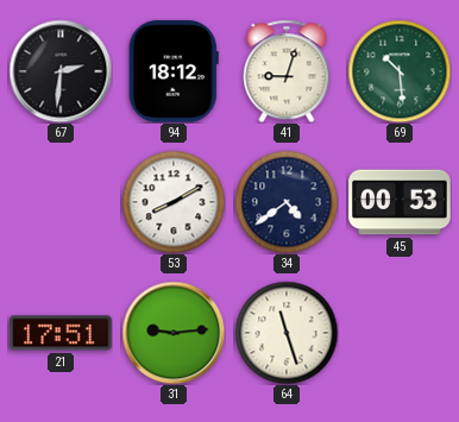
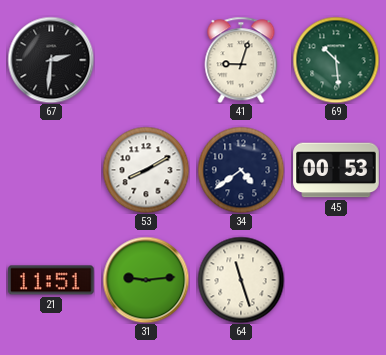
94: 18:12 -> none
21: 17:51 -> 11:51
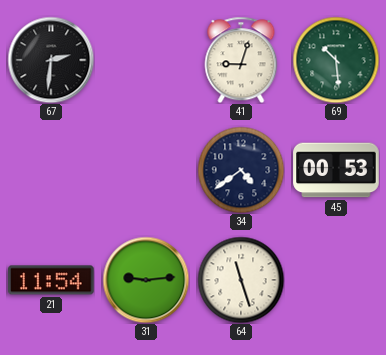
53: 8:10 -> none
21: 11:51 -> 11:54
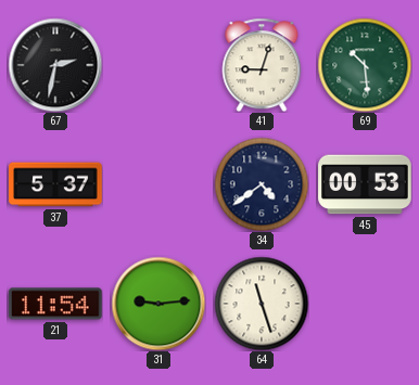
67: 2:31 -> 2:32
37: none -> 5:37
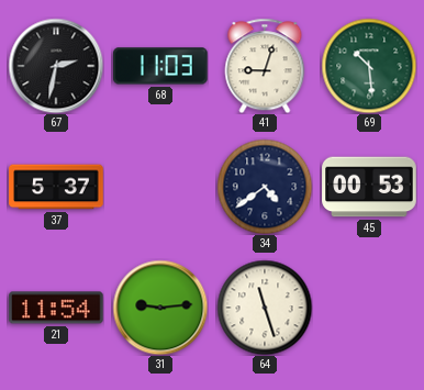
68: none -> 11:03
